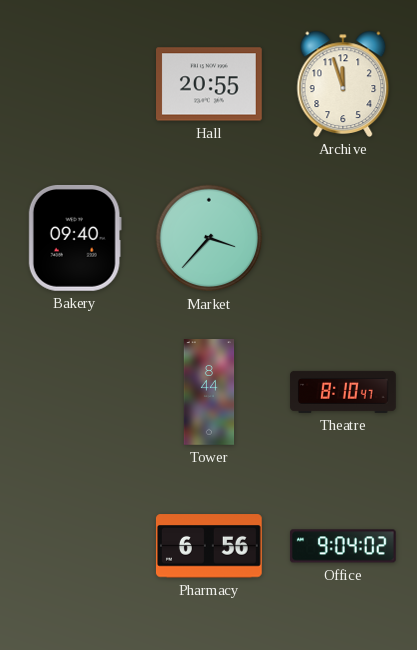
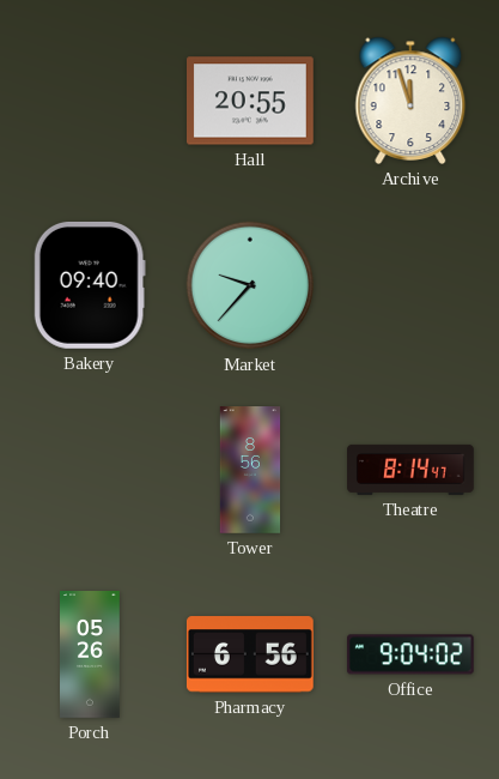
Market: 3:37 -> 9:37
Tower: 8:44 -> 8:56
Theatre: 8:10 -> 8:14
Porch: none -> 05:26
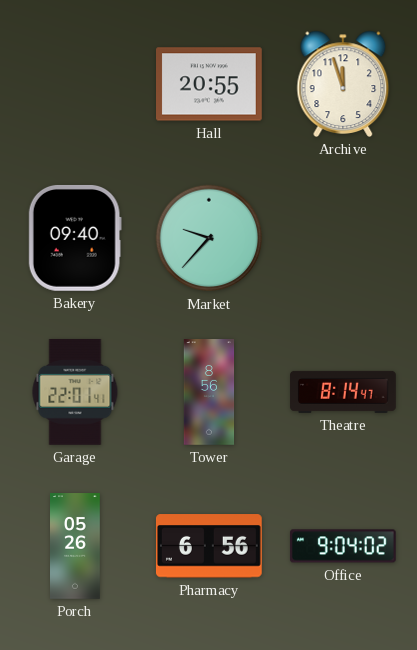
Garage: none -> 22:01
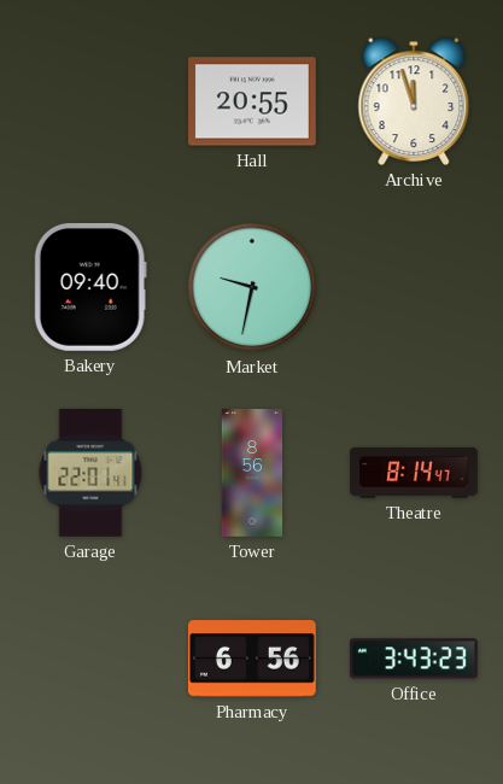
Market: 9:37 -> 9:32
Porch: 05:26 -> none
Office: 9:04 -> 3:43
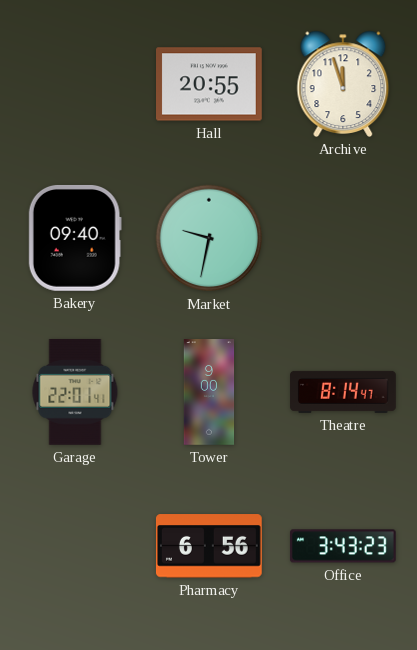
Tower: 8:56 -> 9:00
